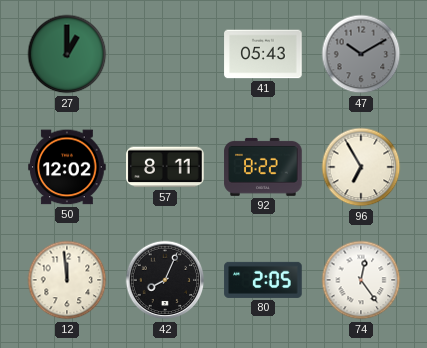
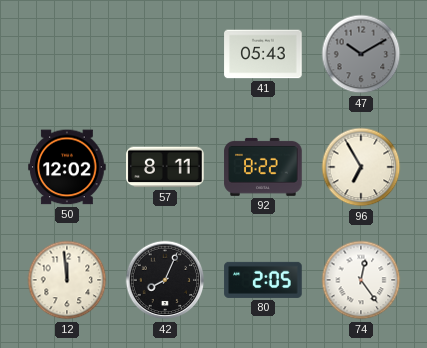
27: 1:00 -> none
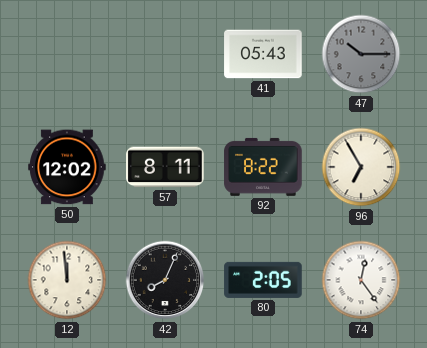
47: 10:10 -> 10:15
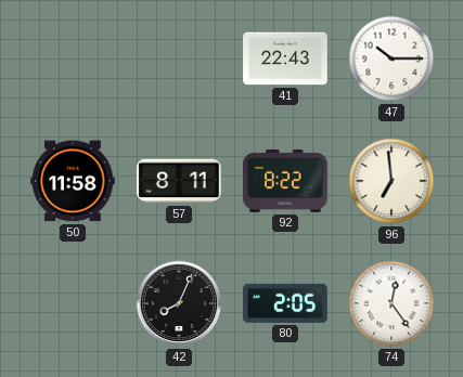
41: 05:43 -> 22:43
47 dial: grey -> white
50: 12:02 -> 11:58
96: 6:55 -> 6:59
12: 11:59 -> none
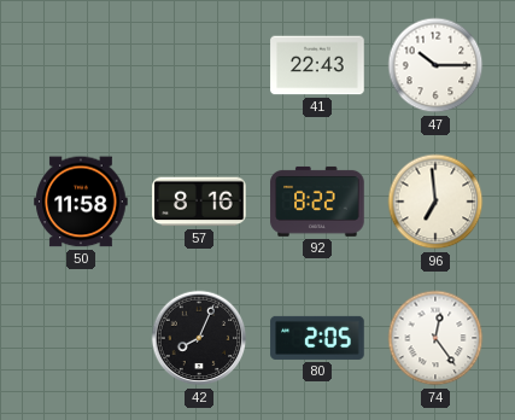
57: 8:11 -> 8:16
